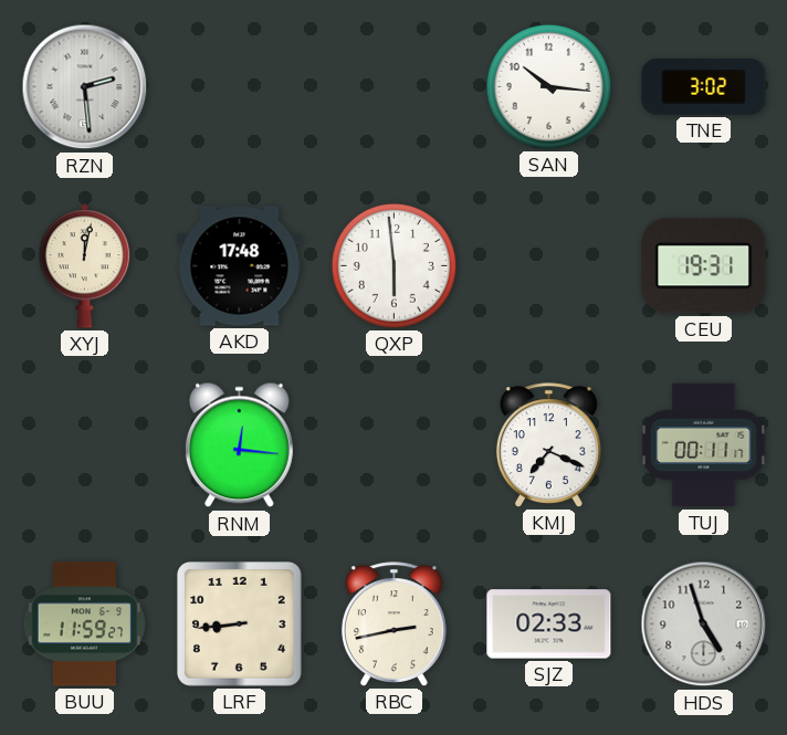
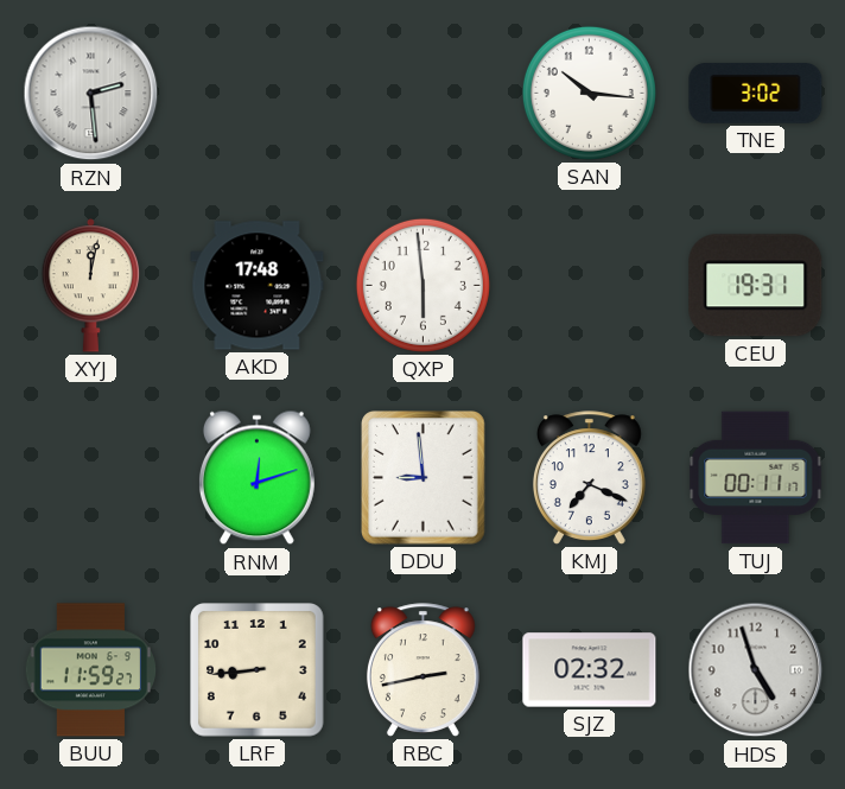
RNM: 12:16 -> 12:12
DDU: none -> 8:59
SJZ: 02:33 -> 02:32
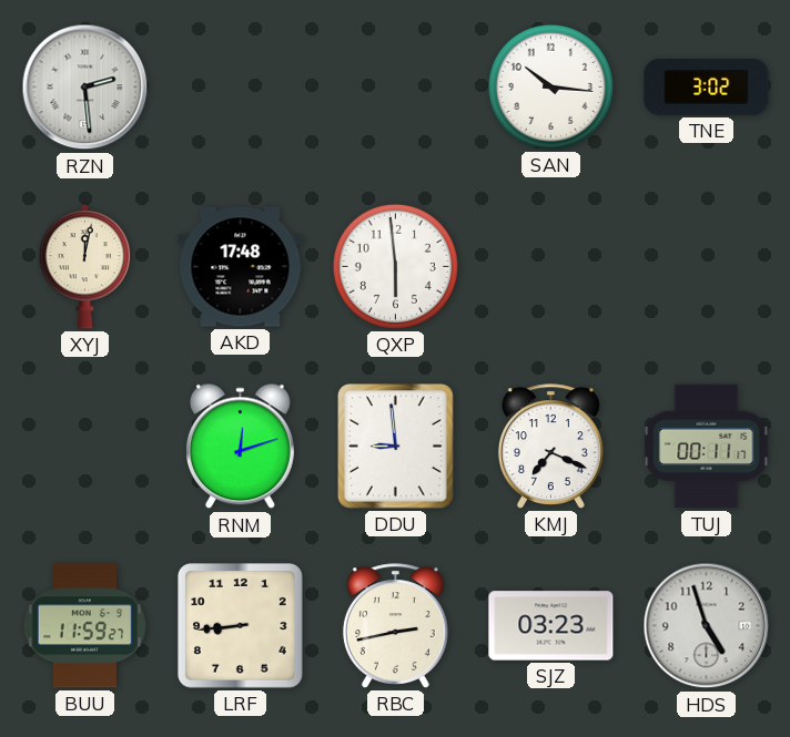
CEU: 19:31 -> none
SJZ: 02:32 -> 03:23
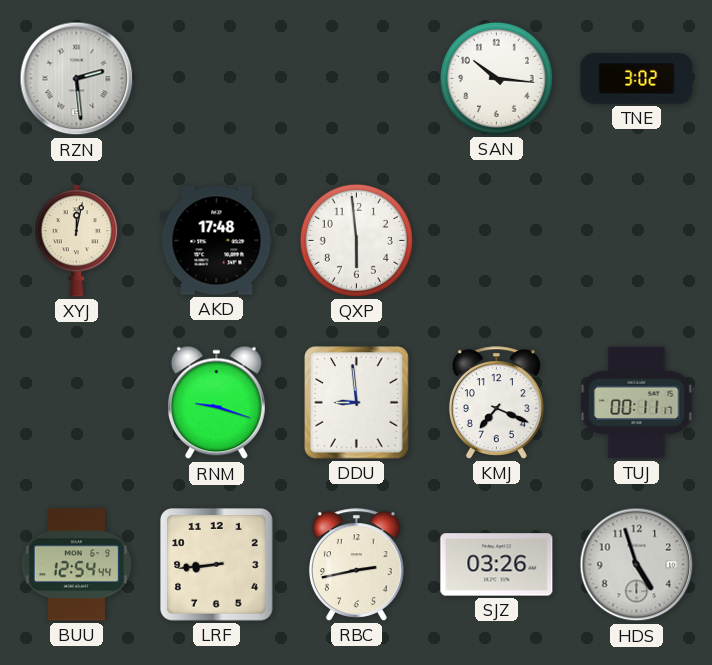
RNM: 12:12 -> 9:18
BUU: 11:59 -> 12:54
SJZ: 03:23 -> 03:26
